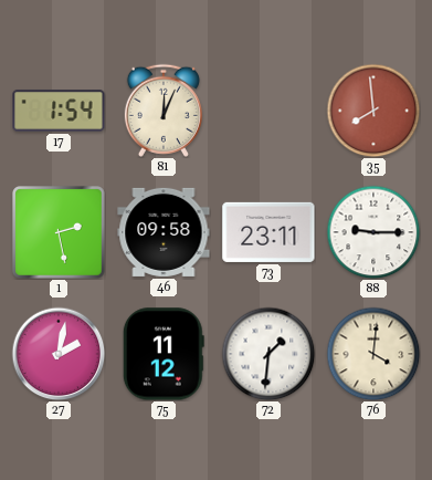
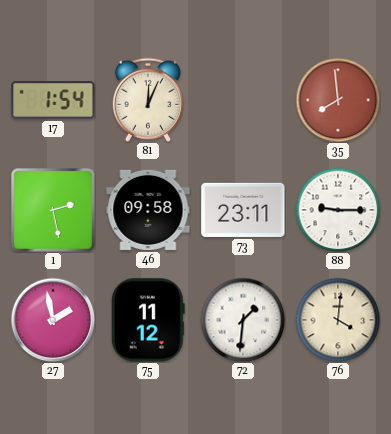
27: 2:02 -> 1:58
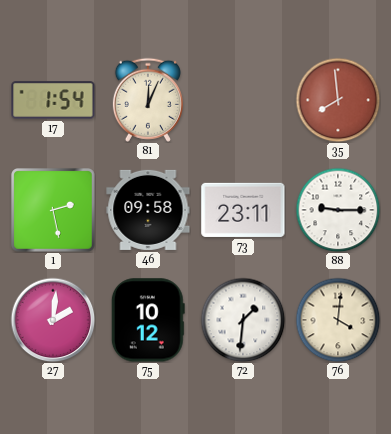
27: 1:58 -> 2:01
75: 11:12 -> 10:12
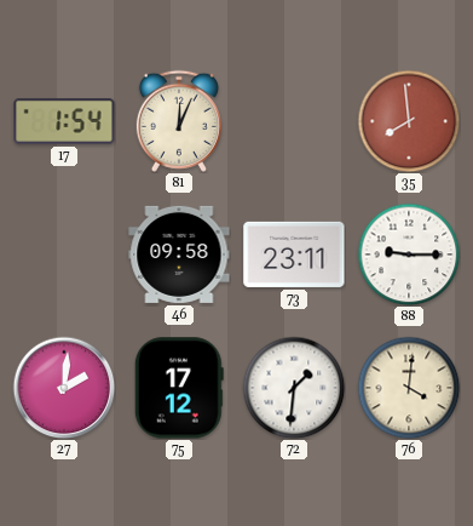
1: 2:28 -> none
75: 10:12 -> 17:12
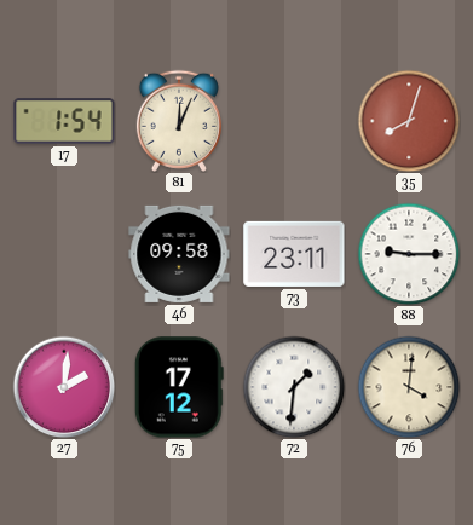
35: 7:59 -> 8:03
